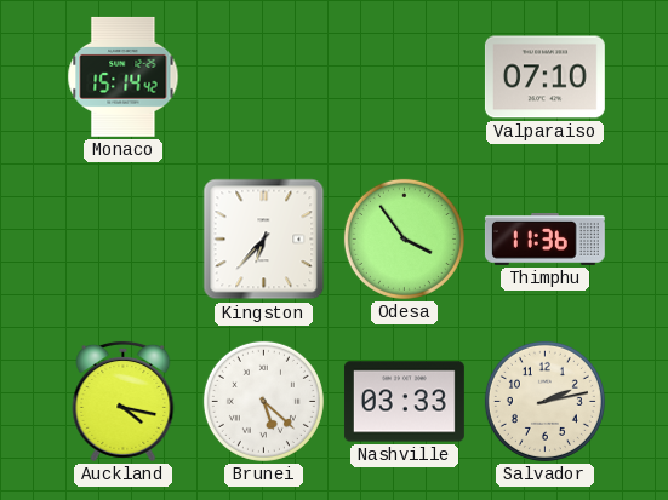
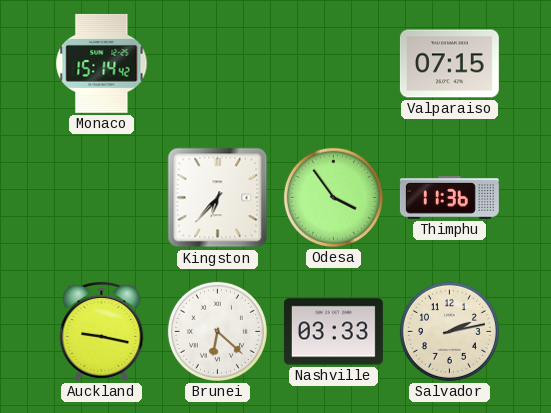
Valparaiso: 07:10 -> 07:15
Auckland: 4:17 -> 9:17
Brunei: 5:22 -> 6:22
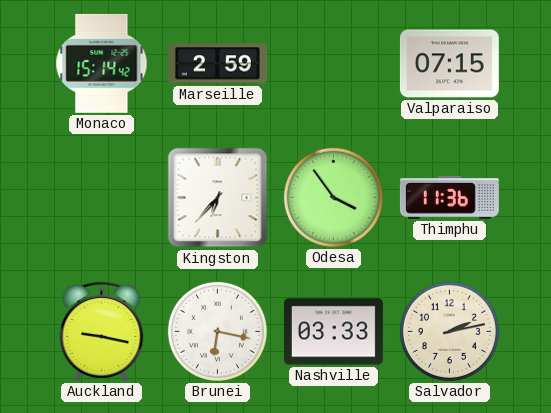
Marseille: none -> 2:59
Brunei: 6:22 -> 6:17
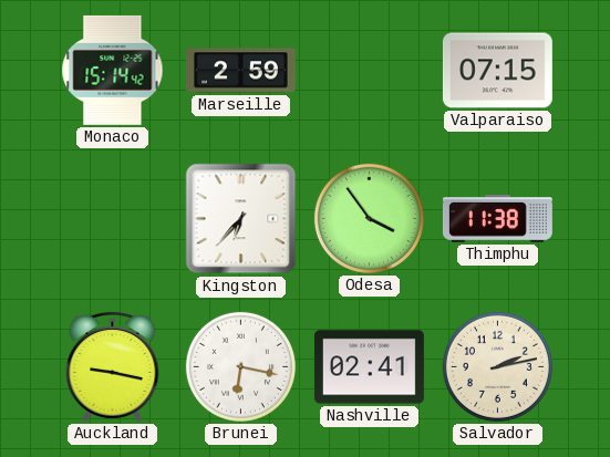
Thimphu: 11:36 -> 11:38
Nashville: 03:33 -> 02:41
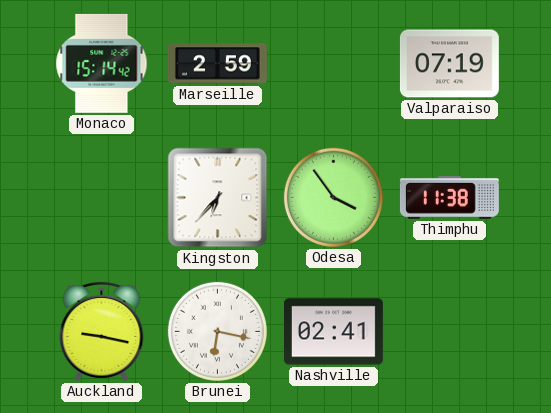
Valparaiso: 07:15 -> 07:19
Salvador: 2:13 -> none
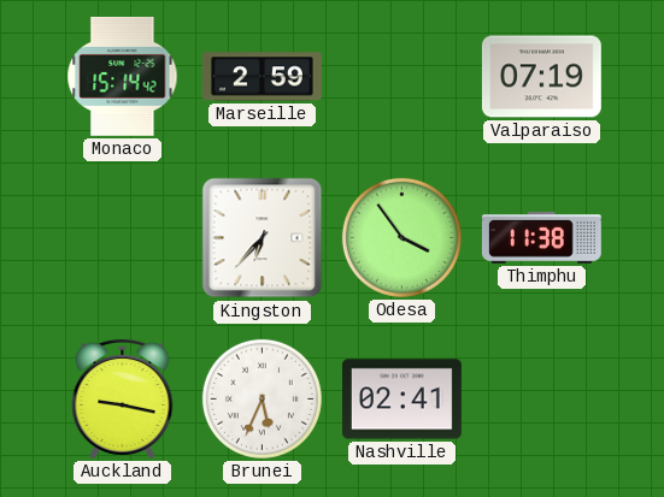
Brunei: 6:17 -> 5:34
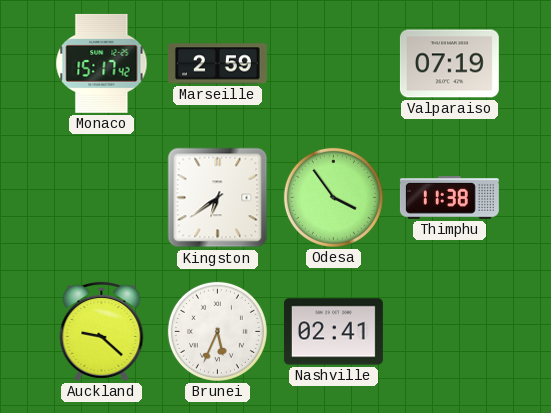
Monaco: 15:14 -> 15:17
Kingston: 6:37 -> 6:39
Auckland: 9:17 -> 9:22
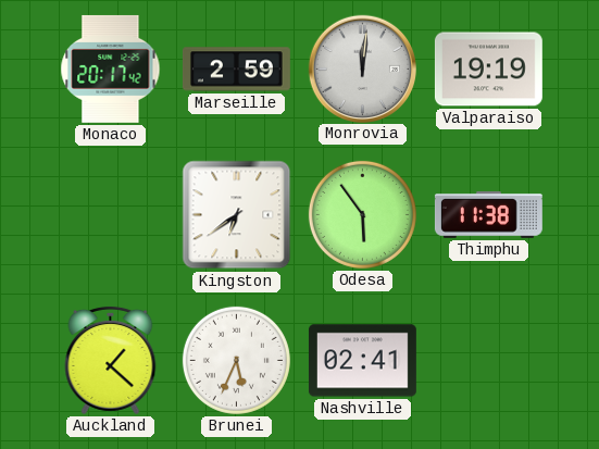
Monaco: 15:17 -> 20:17
Monrovia: none -> 12:01
Valparaiso: 07:19 -> 19:19
Odesa: 3:54 -> 5:54
Auckland: 9:22 -> 1:22
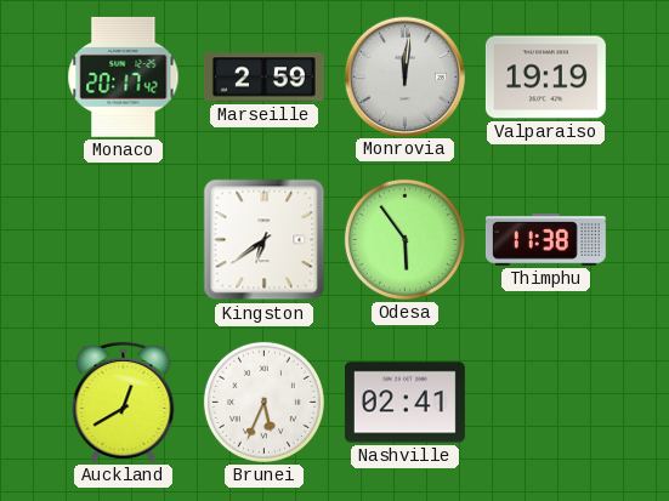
Auckland: 1:22 -> 12:40
